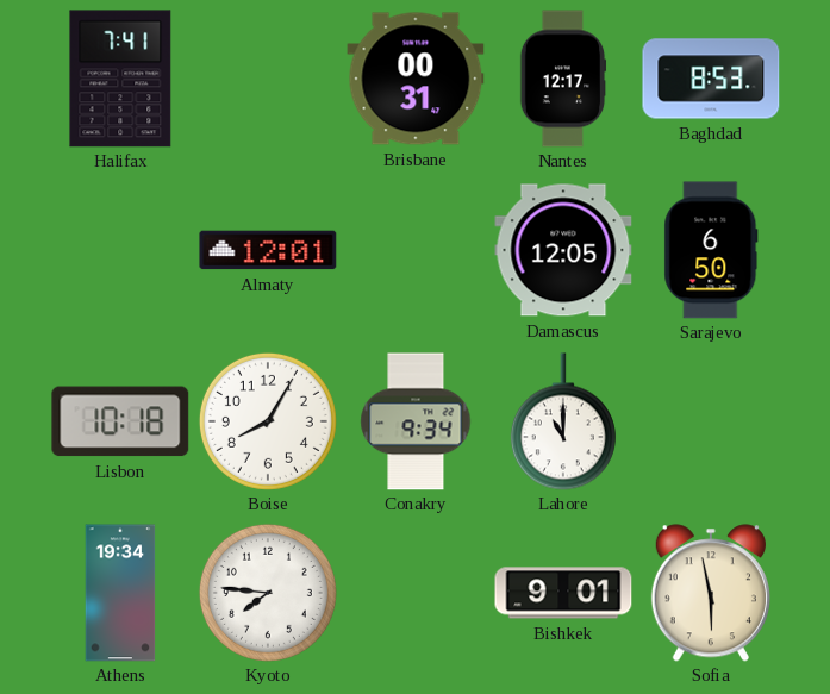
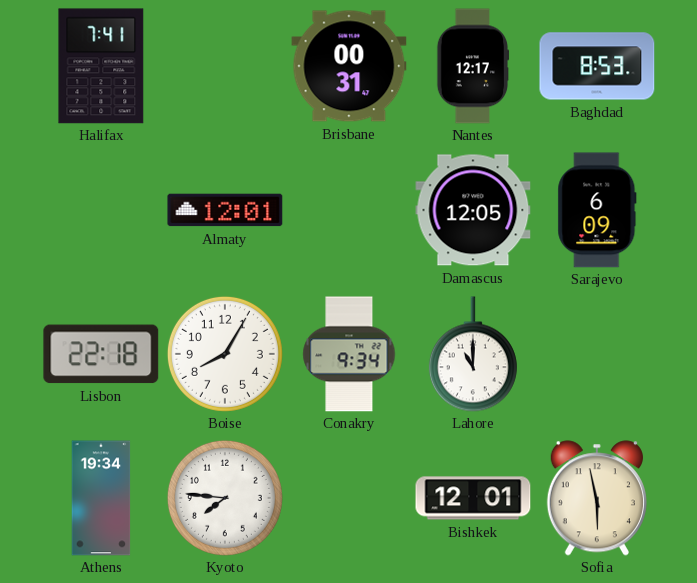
Sarajevo: 6:50 -> 6:09
Lisbon: 10:18 -> 22:18
Bishkek: 9:01 -> 12:01
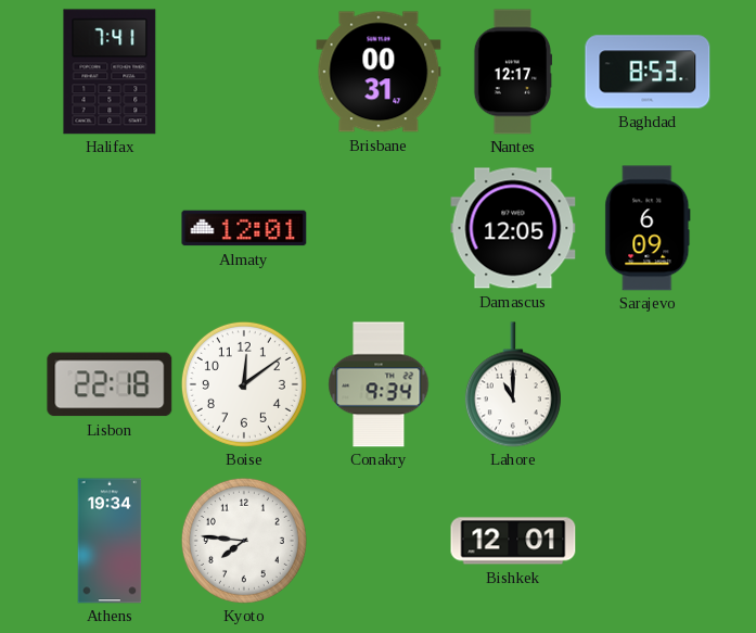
Boise: 8:05 -> 12:09
Sofia: 5:58 -> none
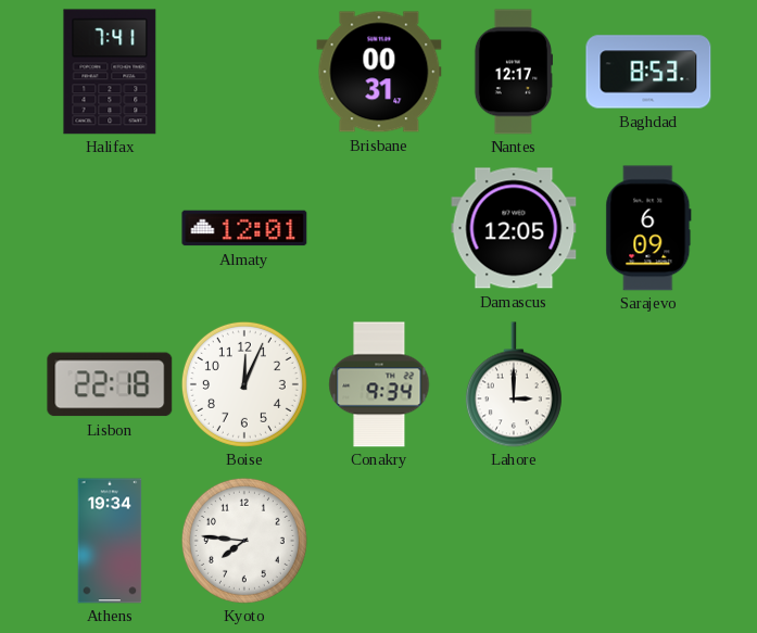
Boise: 12:09 -> 12:04
Lahore: 11:00 -> 3:00
Bishkek: 12:01 -> none
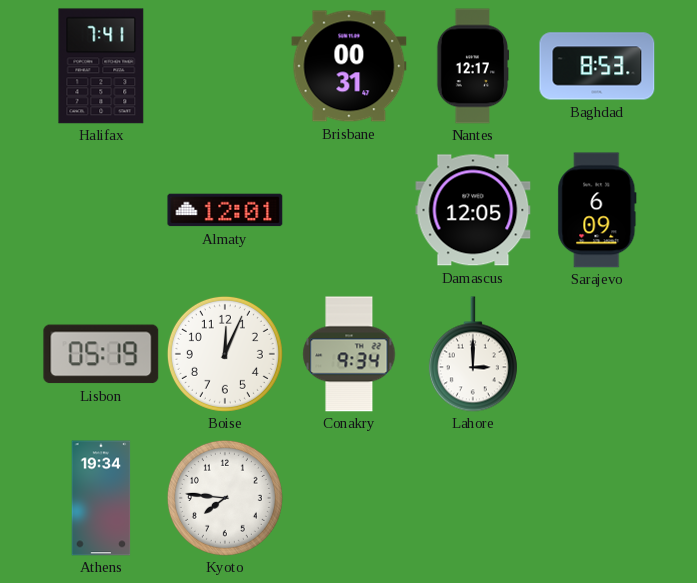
Lisbon: 22:18 -> 05:19
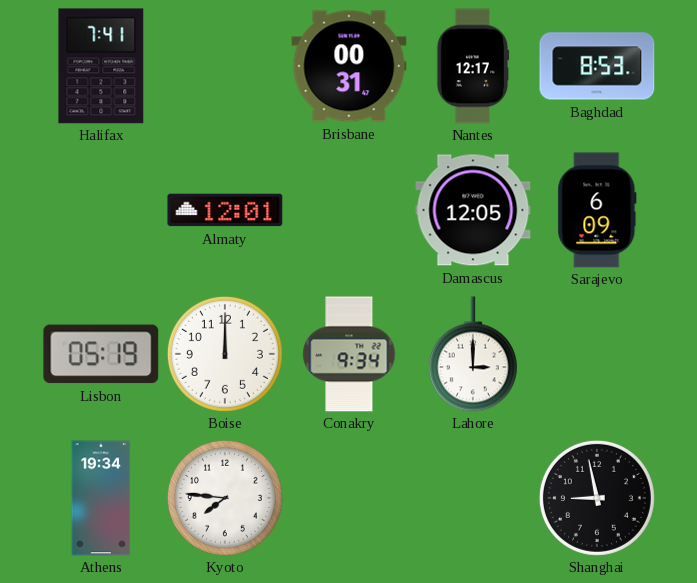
Boise: 12:04 -> 12:00
Shanghai: none -> 8:58
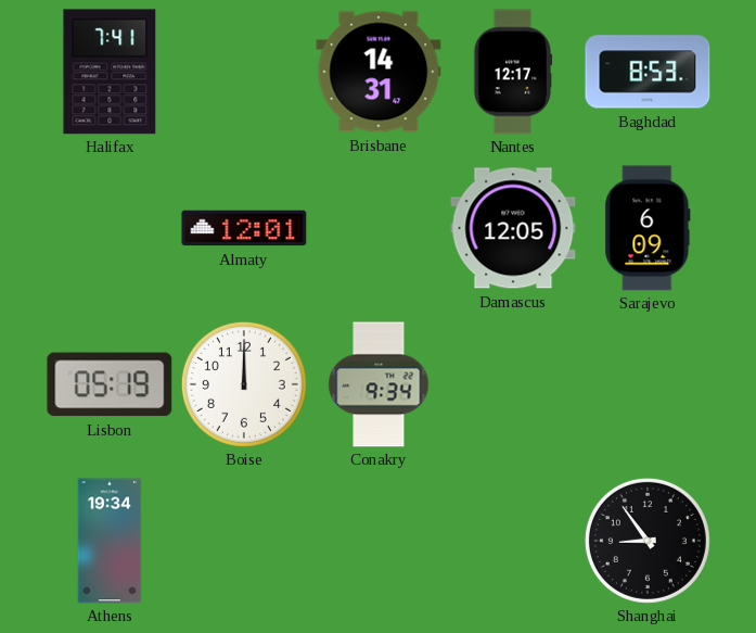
Brisbane: 00:31 -> 14:31
Lahore: 3:00 -> none
Kyoto: 7:46 -> none
Shanghai: 8:58 -> 8:54
